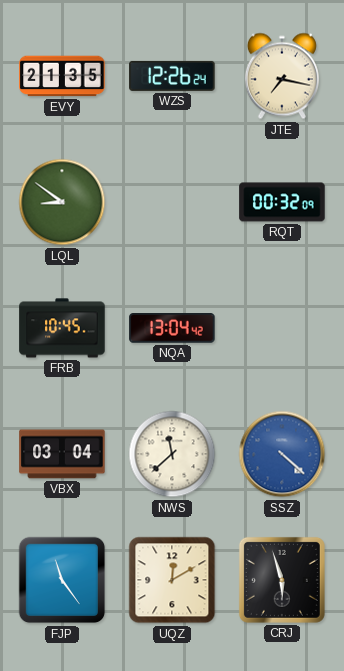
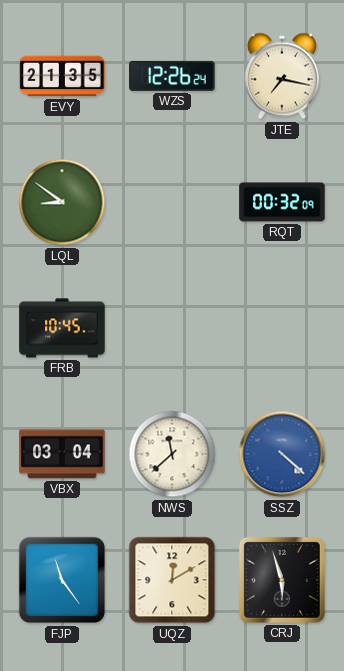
NQA: 13:04 -> none
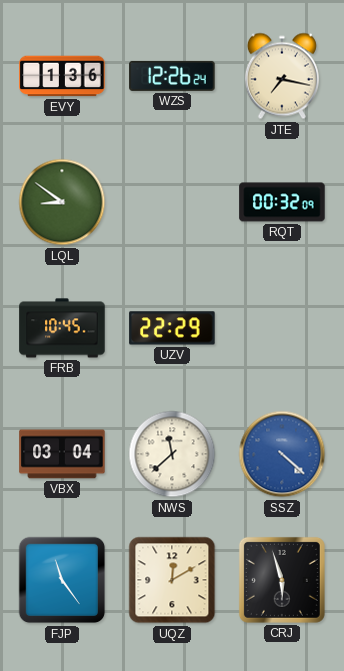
EVY: 21:35 -> 1:36
UZV: none -> 22:29
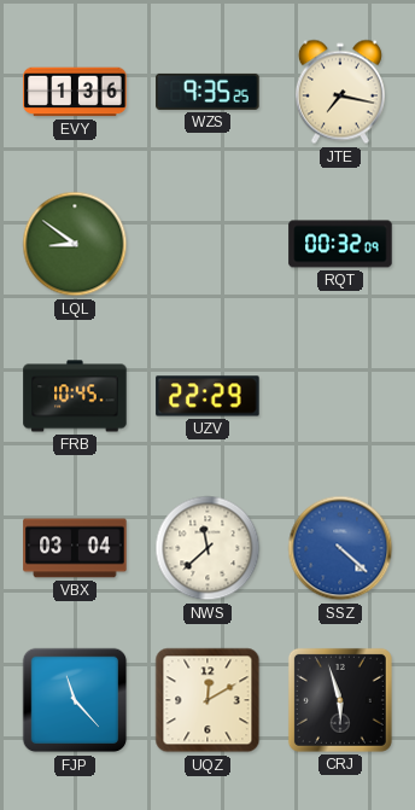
WZS: 12:26 -> 9:35
FJP: 11:24 -> 11:23
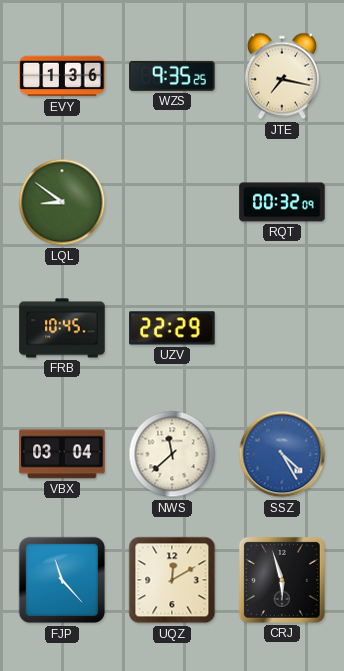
SSZ: 4:22 -> 4:25
